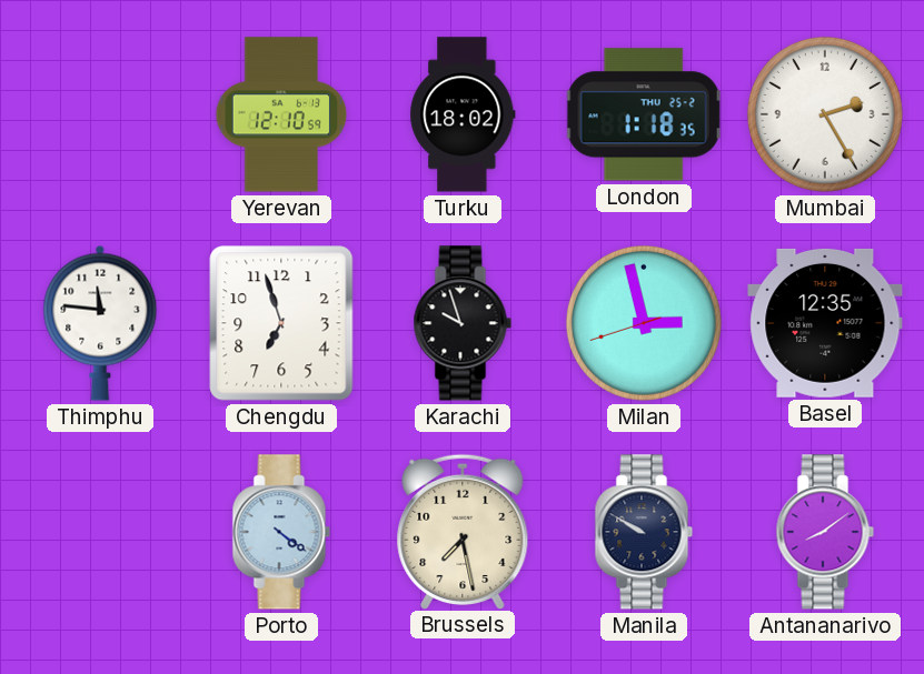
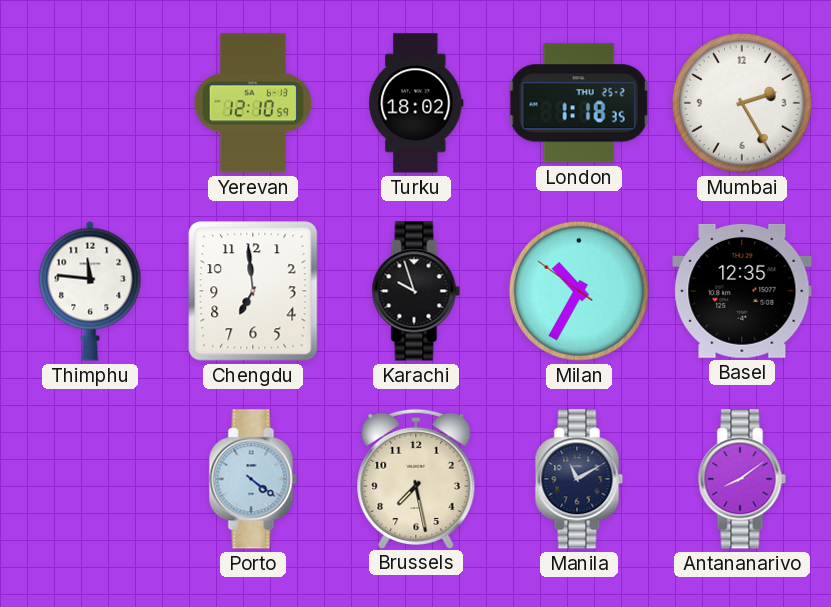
Chengdu: 6:57 -> 6:59
Milan: 2:57 -> 10:34
Manila: 9:50 -> 11:10
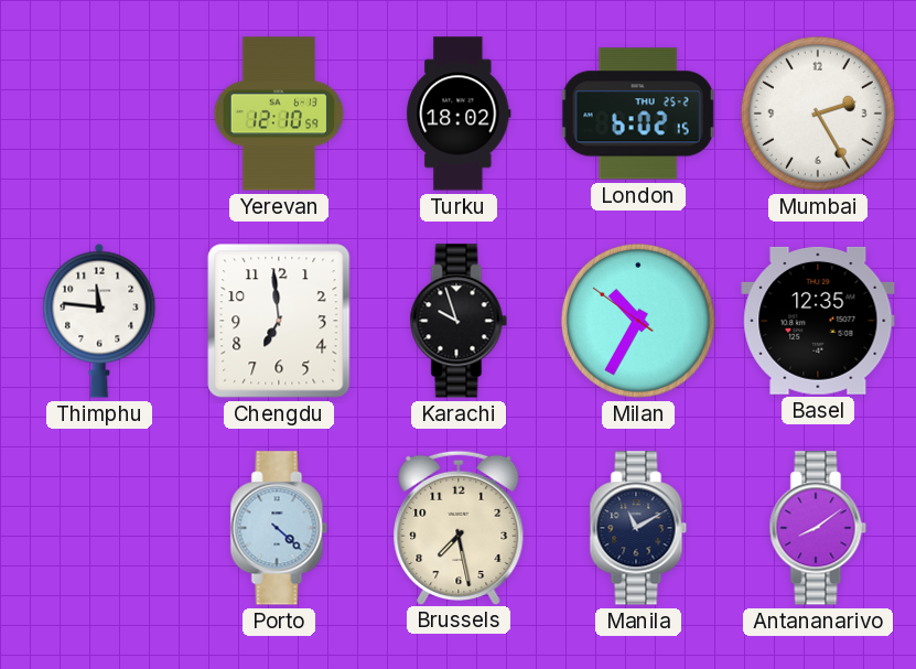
London: 1:18 -> 6:02
Porto: 4:21 -> 4:22
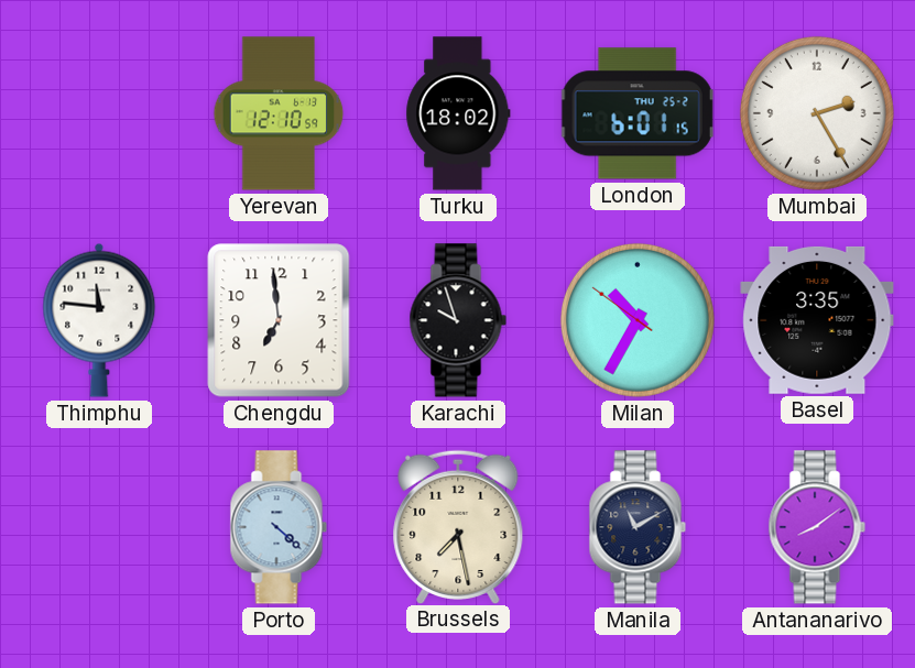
London: 6:02 -> 6:01
Basel: 12:35 -> 3:35
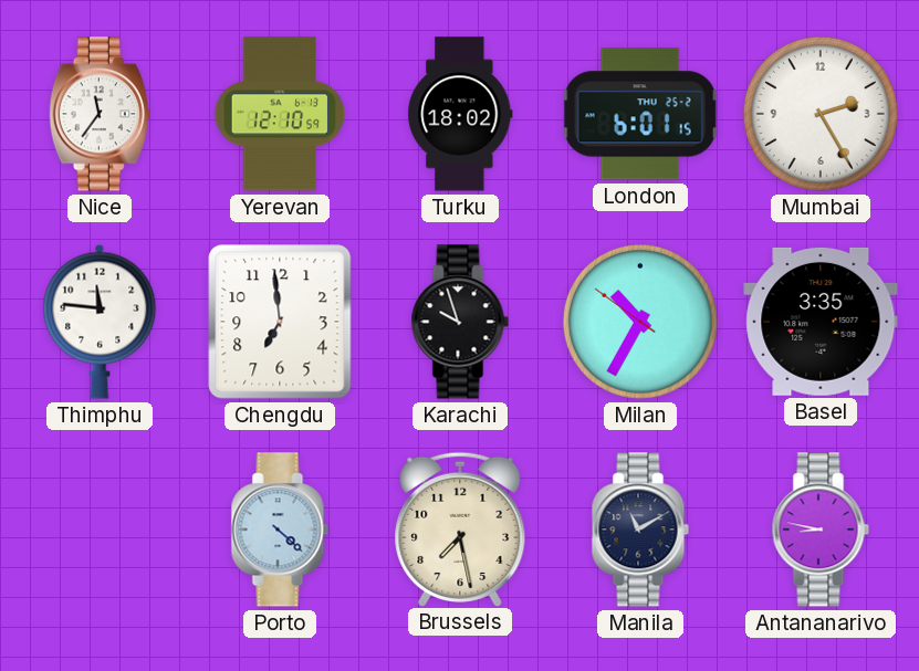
Nice: none -> 11:36
Antananarivo: 8:09 -> 8:47
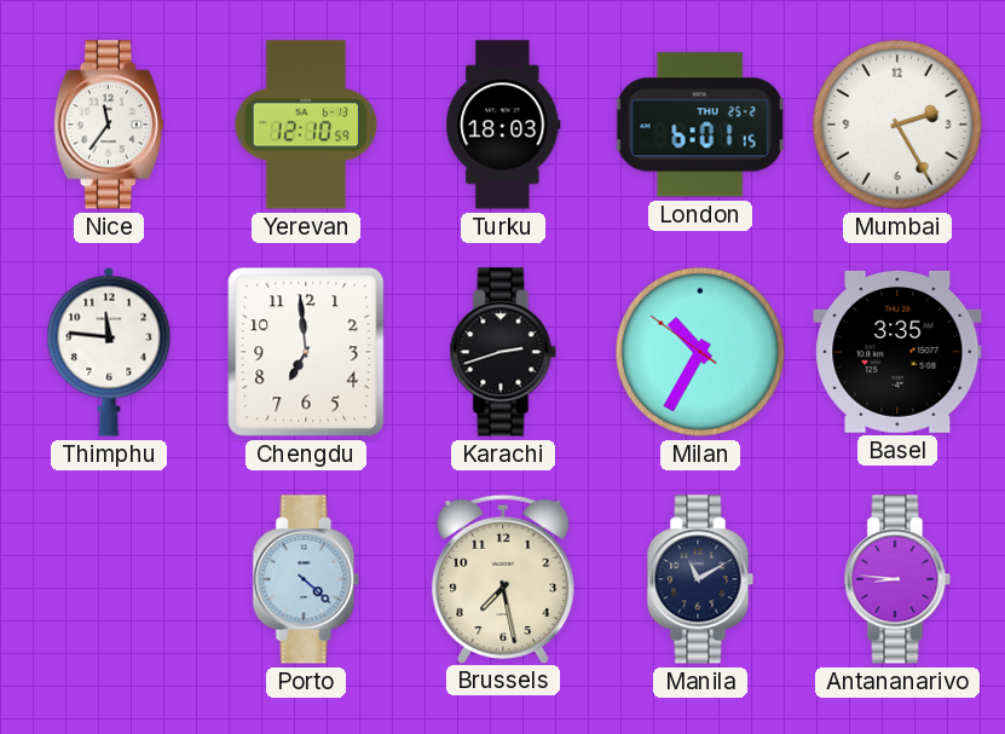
Turku: 18:02 -> 18:03
Karachi: 9:57 -> 2:42
Antananarivo: 8:47 -> 8:46
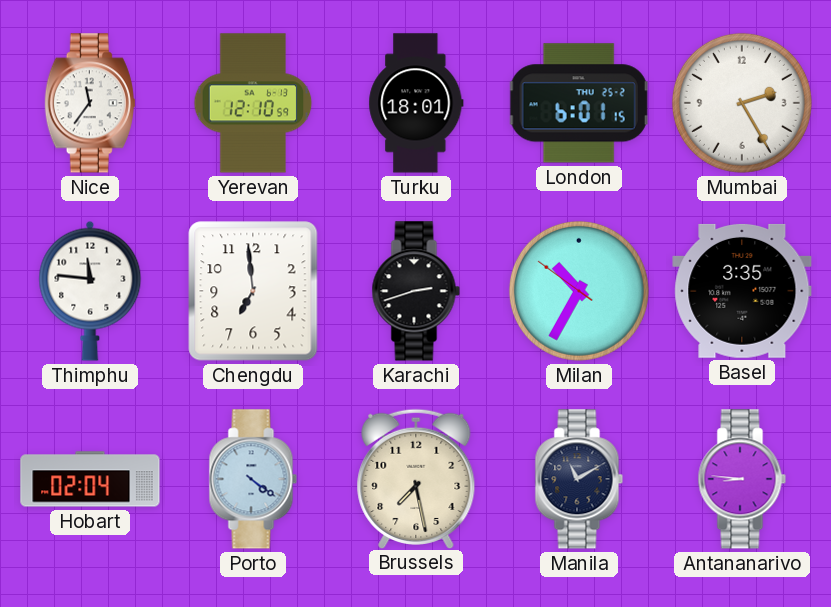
Turku: 18:03 -> 18:01
Hobart: none -> 02:04
Porto: 4:22 -> 4:21
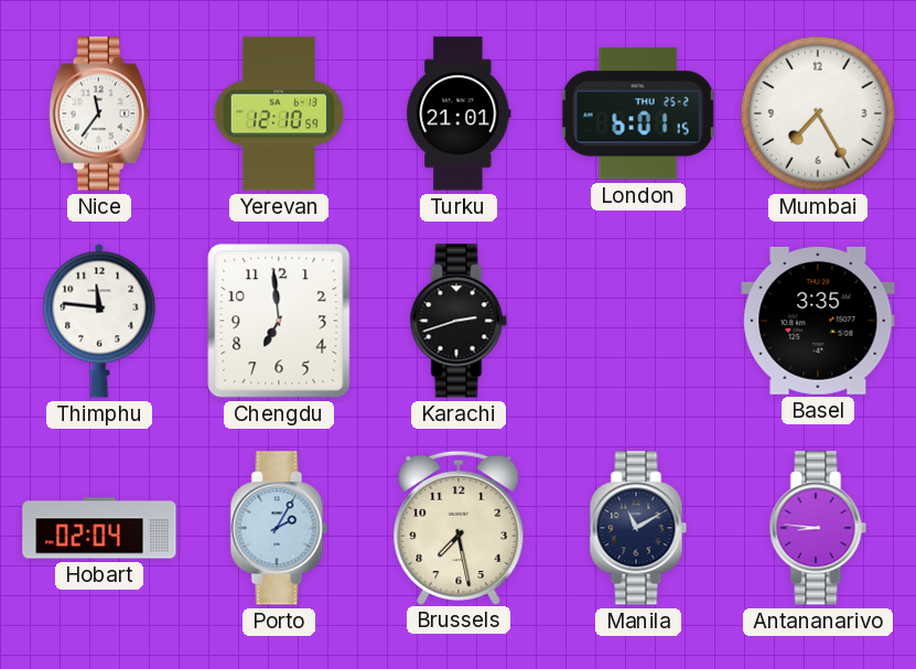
Turku: 18:01 -> 21:01
Mumbai: 2:25 -> 7:25
Milan: 10:34 -> none
Porto: 4:21 -> 2:05
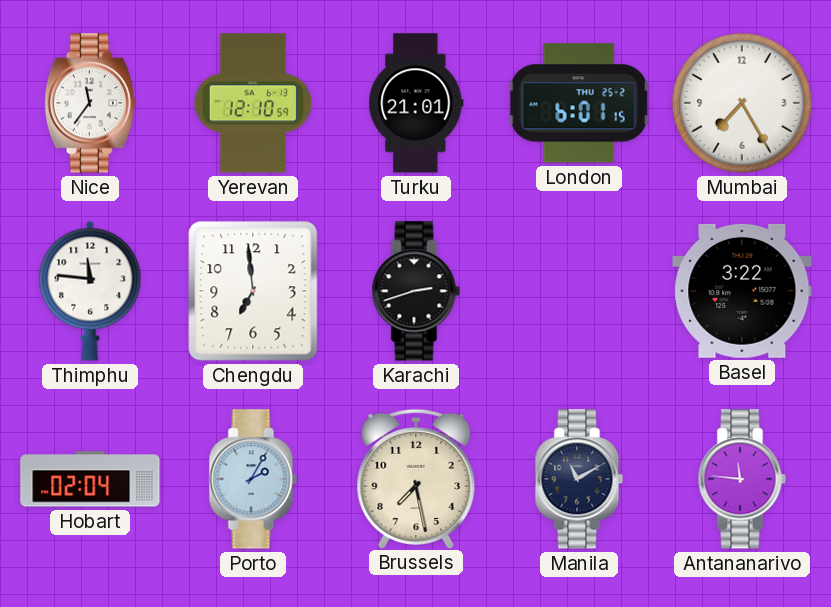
Basel: 3:35 -> 3:22
Antananarivo: 8:46 -> 11:46
